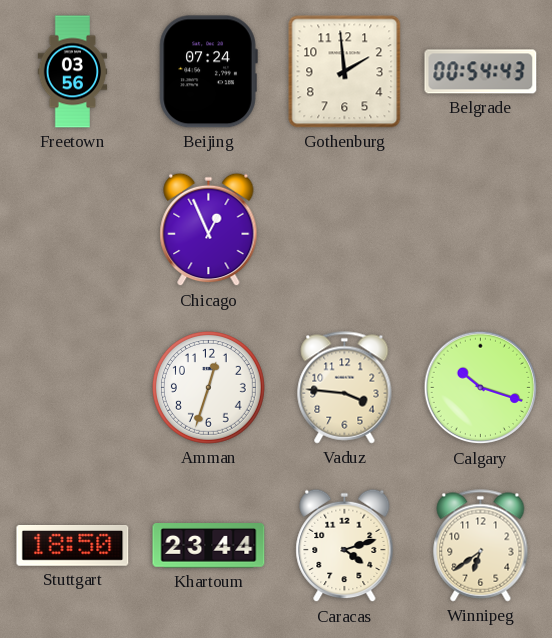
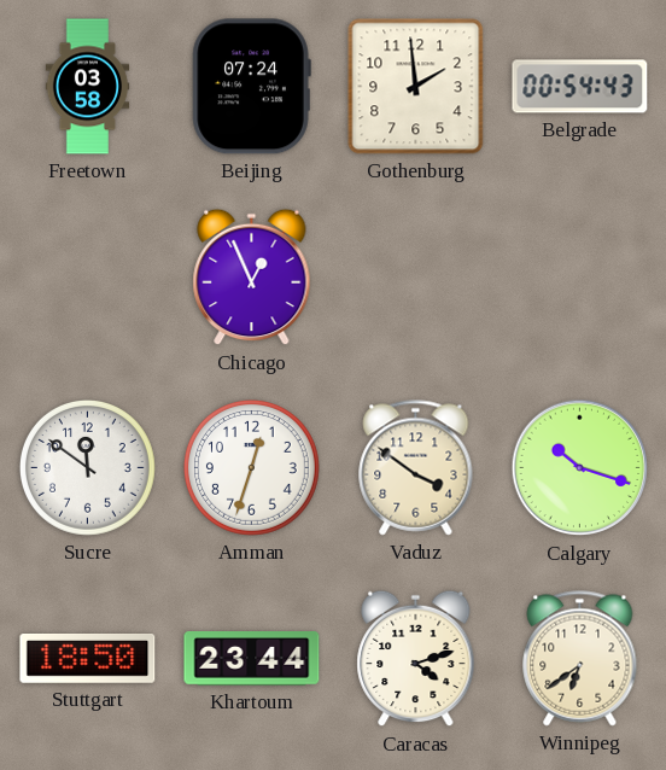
Freetown: 03:56 -> 03:58
Sucre: none -> 11:51
Vaduz: 3:46 -> 3:51
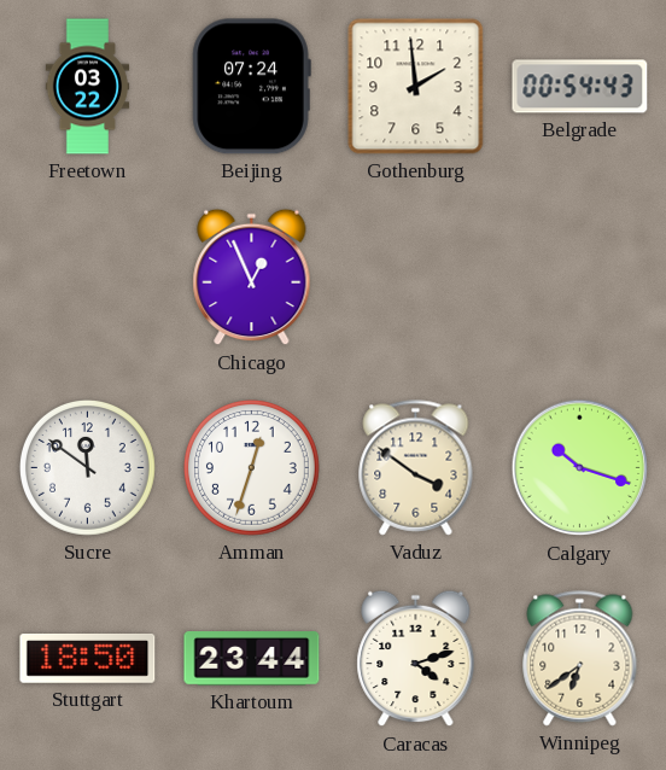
Freetown: 03:58 -> 03:22
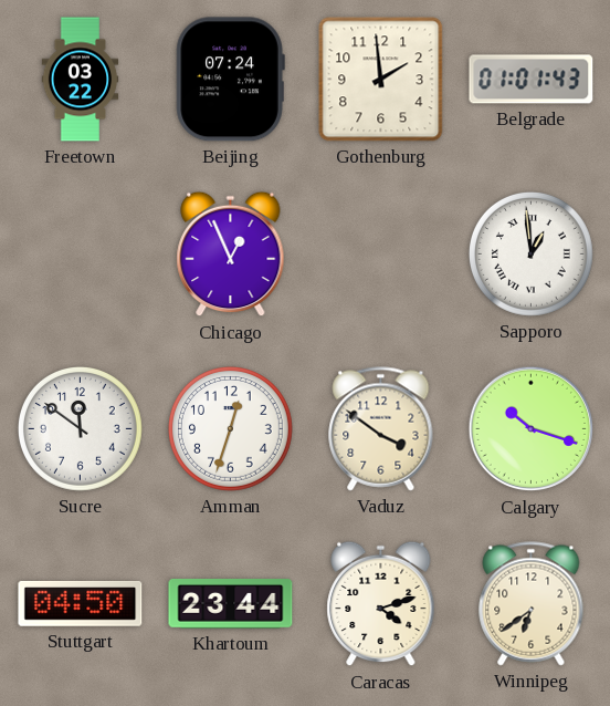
Belgrade: 00:54 -> 01:01
Sapporo: none -> 12:59
Stuttgart: 18:50 -> 04:50
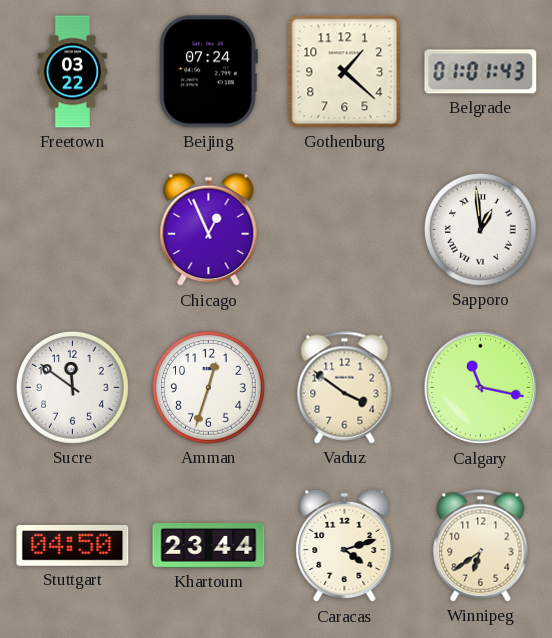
Gothenburg: 1:59 -> 1:22
Calgary: 10:18 -> 11:17
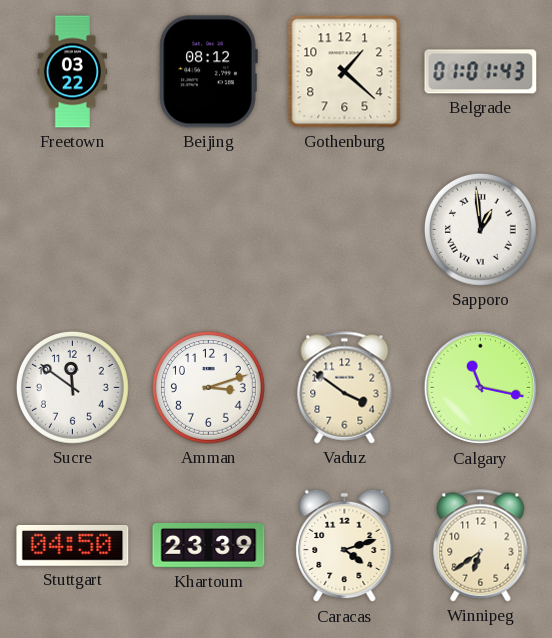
Beijing: 07:24 -> 08:12
Chicago: 12:56 -> none
Amman: 12:33 -> 3:12
Khartoum: 23:44 -> 23:39
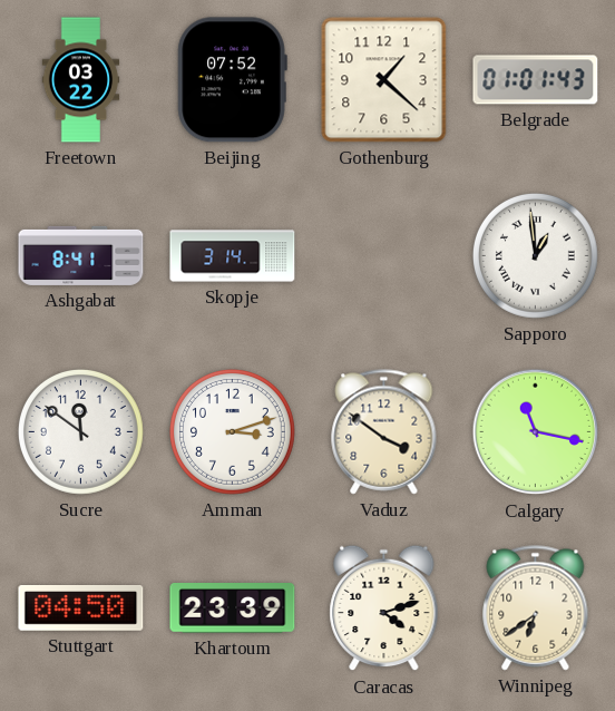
Beijing: 08:12 -> 07:52
Ashgabat: none -> 8:41
Skopje: none -> 3:14
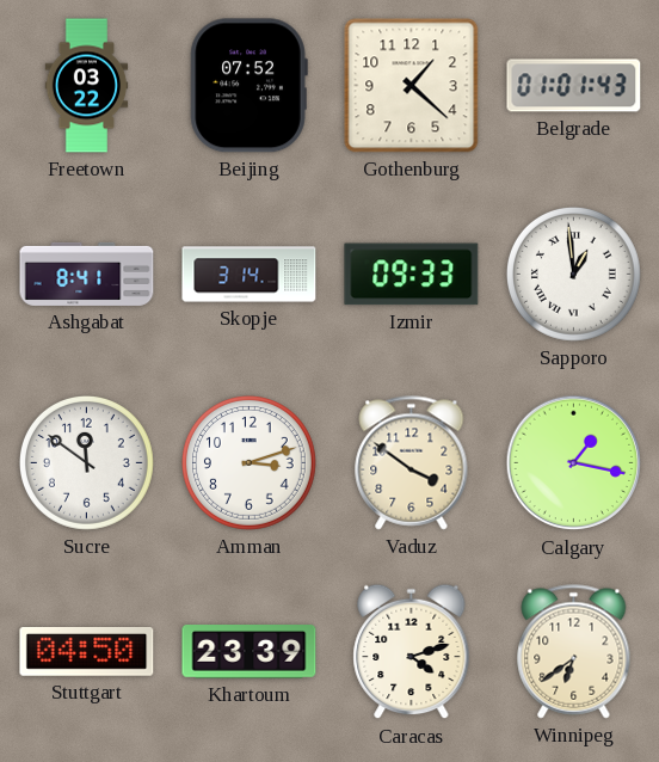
Izmir: none -> 09:33
Calgary: 11:17 -> 1:17
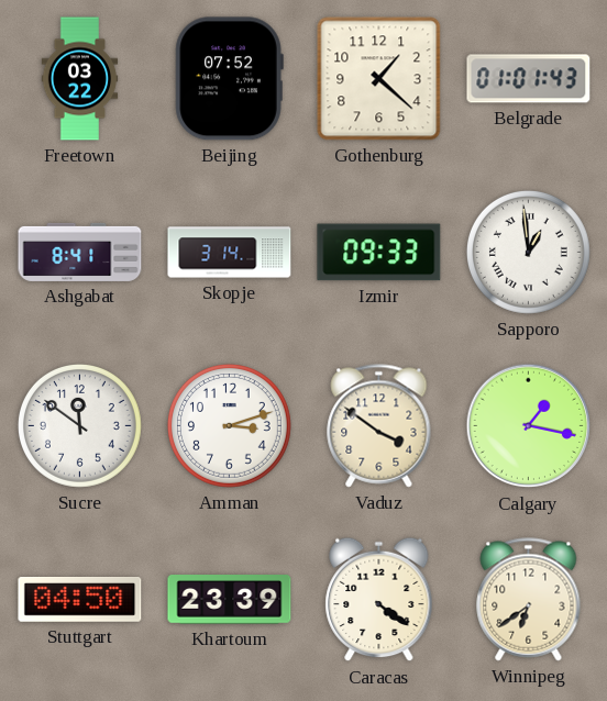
Caracas: 4:12 -> 4:21
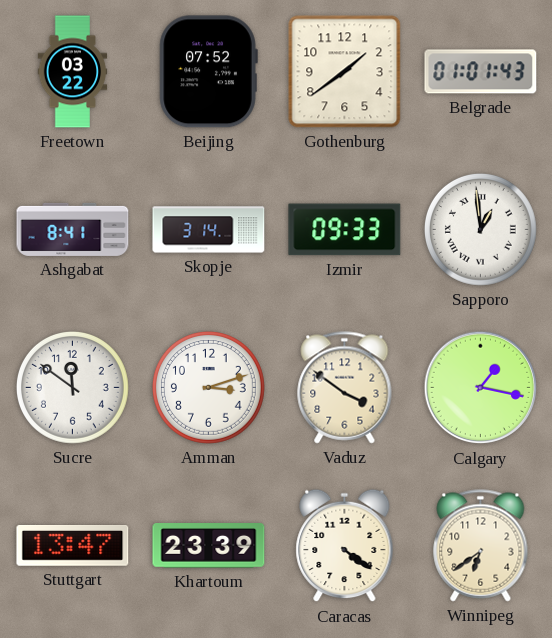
Gothenburg: 1:22 -> 1:39
Stuttgart: 04:50 -> 13:47
